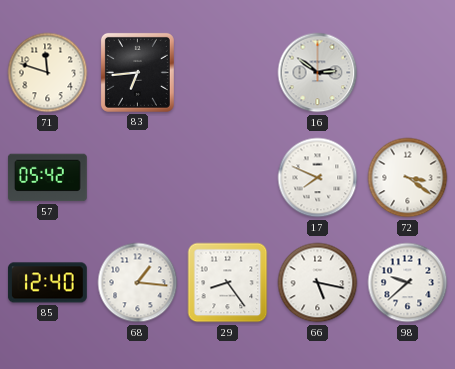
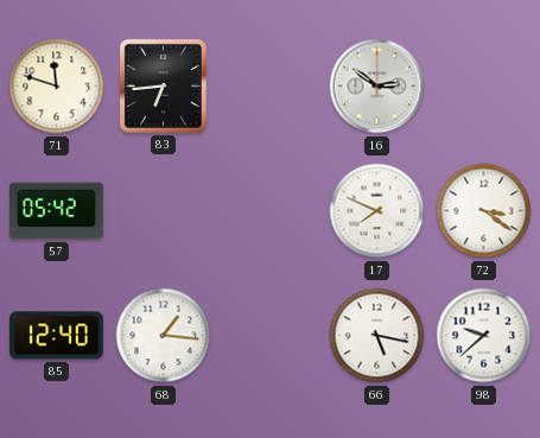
29: 8:24 -> none
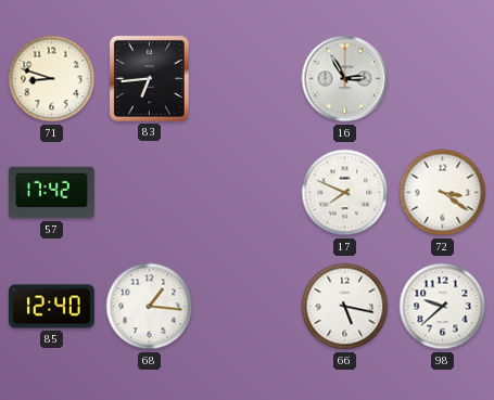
71: 11:48 -> 8:48
16: 2:51 -> 2:55
57: 05:42 -> 17:42
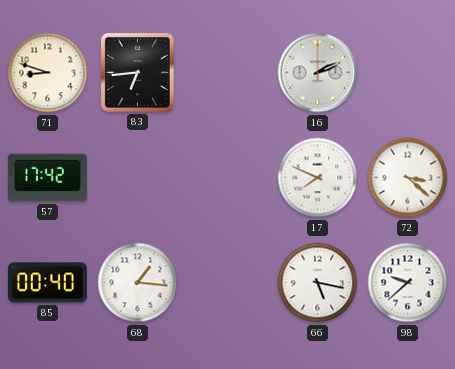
16: 2:55 -> 2:11
72: 3:21 -> 3:22
85: 12:40 -> 00:40
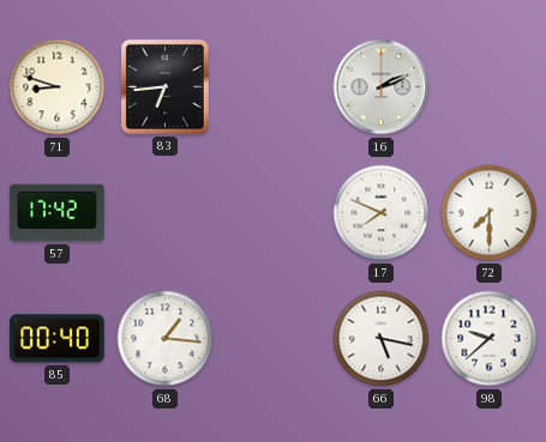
72: 3:22 -> 7:30
